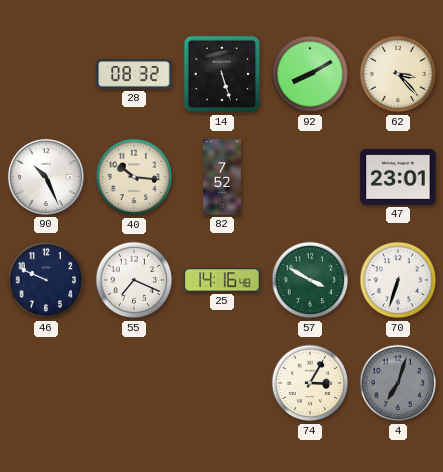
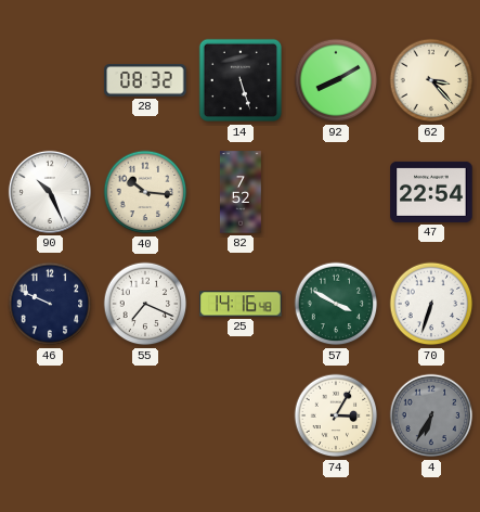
47: 23:01 -> 22:54
4: 7:03 -> 6:35
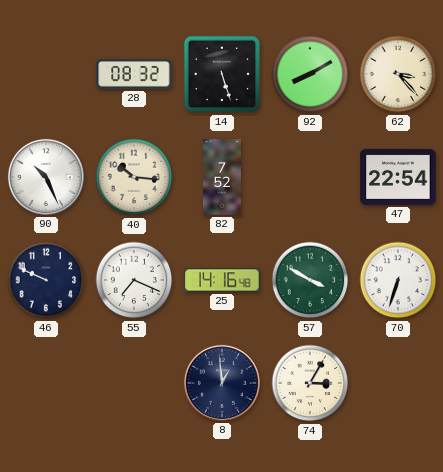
8: none -> 12:59
4: 6:35 -> none
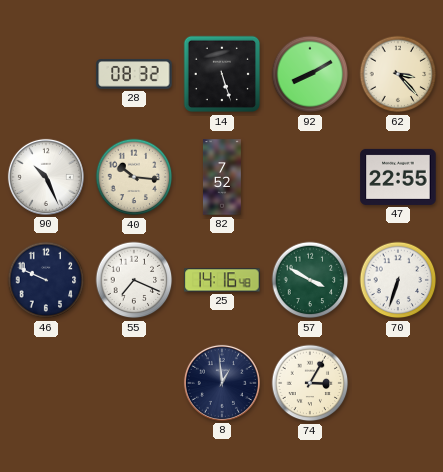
47: 22:54 -> 22:55
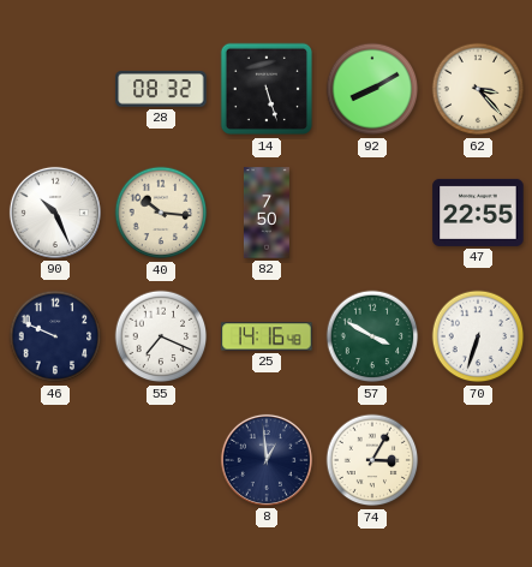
82: 7:52 -> 7:50
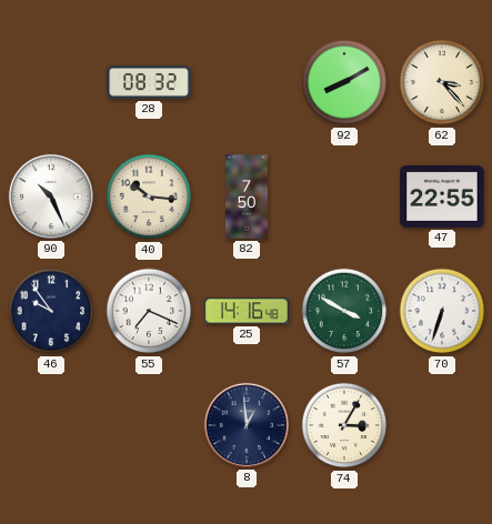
14: 5:27 -> none
46: 9:49 -> 9:54
